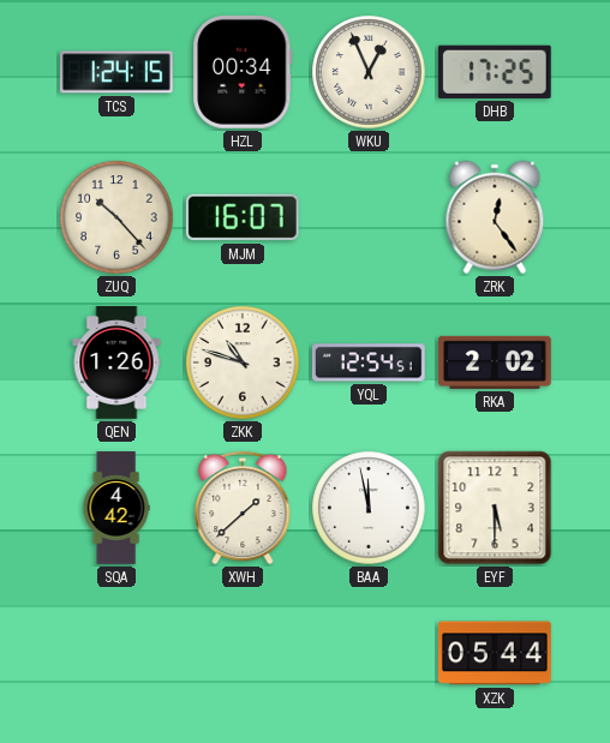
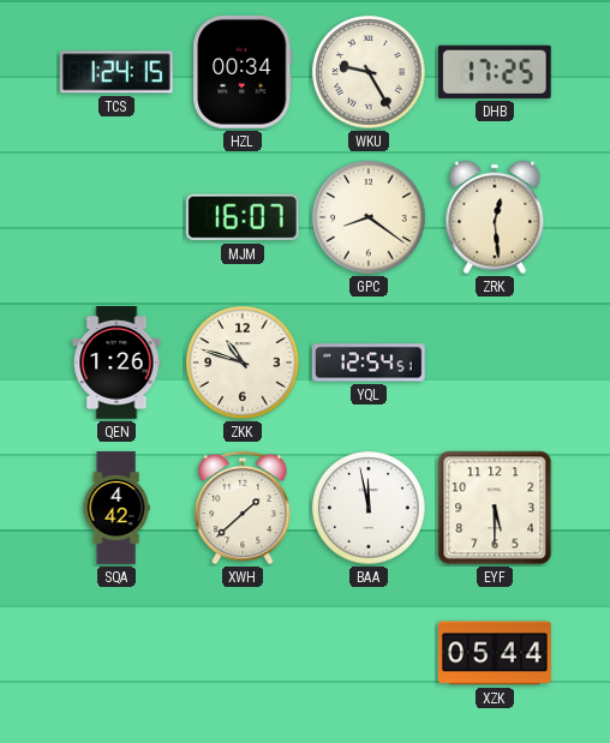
WKU: 12:56 -> 9:25
ZUQ: 10:23 -> none
GPC: none -> 8:21
ZRK: 12:24 -> 12:29
RKA: 2:02 -> none
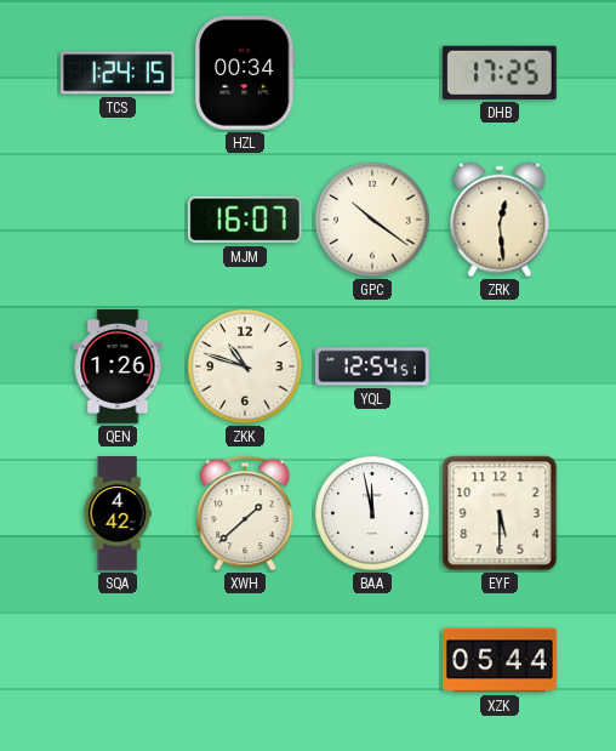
WKU: 9:25 -> none
GPC: 8:21 -> 10:21
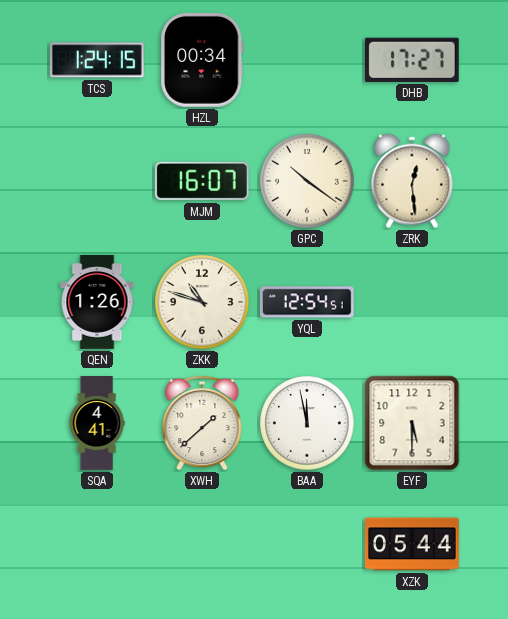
DHB: 17:25 -> 17:27
SQA: 4:42 -> 4:41
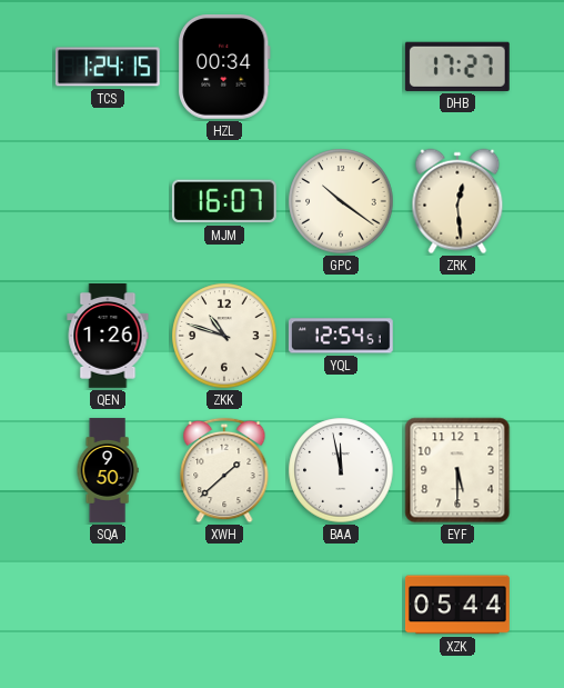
SQA: 4:41 -> 9:50
